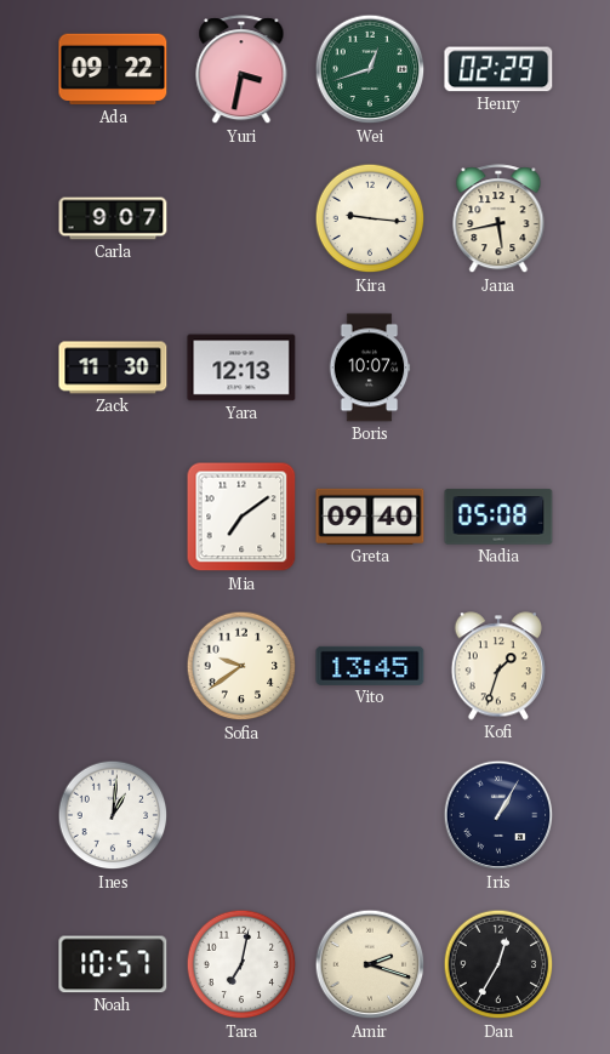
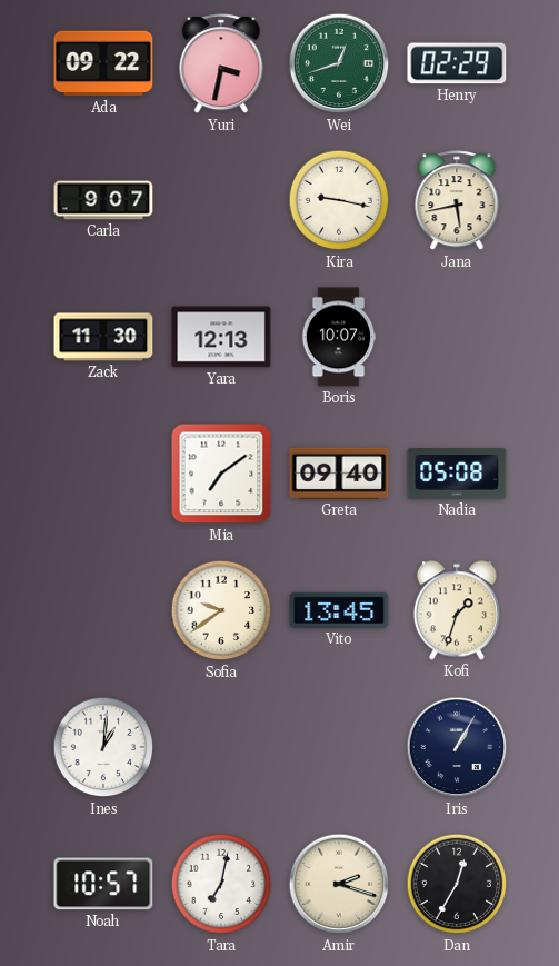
Kira: 9:16 -> 9:17
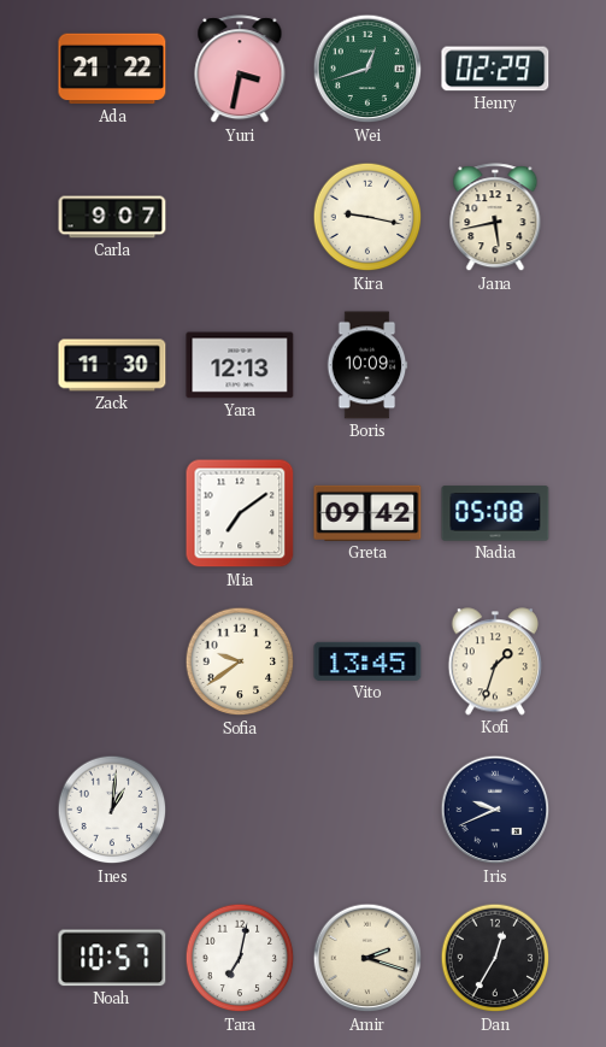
Ada: 09:22 -> 21:22
Boris: 10:07 -> 10:09
Greta: 09:40 -> 09:42
Iris: 1:05 -> 9:41
